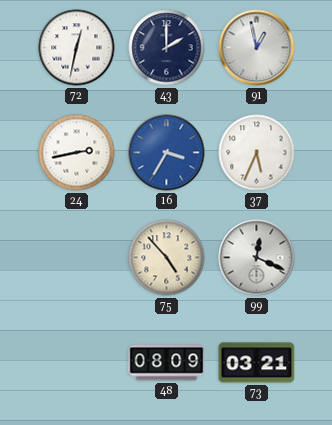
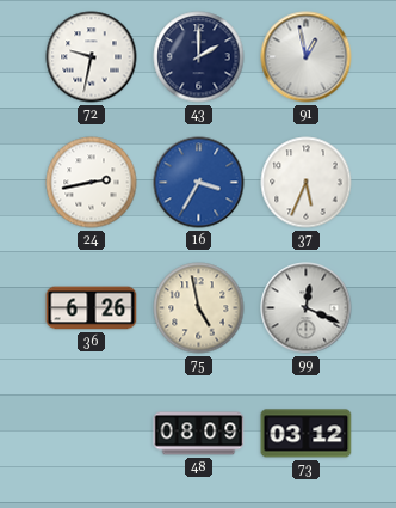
72: 12:32 -> 9:32
36: none -> 6:26
75: 4:53 -> 4:58
73: 03:21 -> 03:12
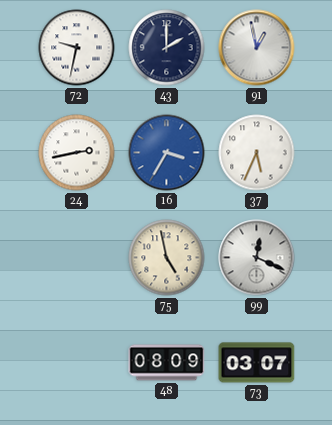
36: 6:26 -> none
73: 03:12 -> 03:07
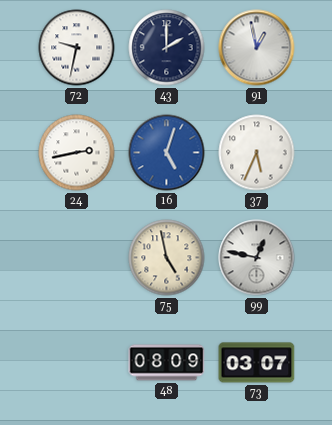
16: 3:35 -> 5:03
99: 12:19 -> 12:47
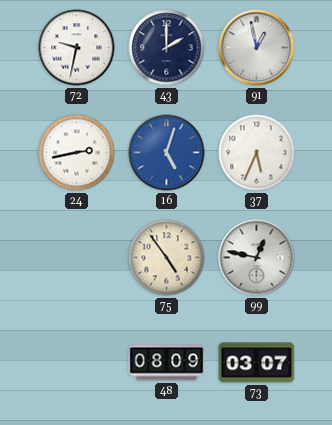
75: 4:58 -> 4:54
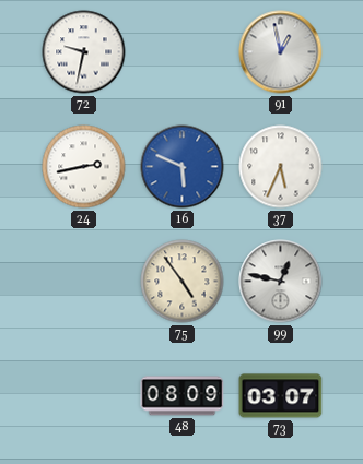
43: 2:00 -> none
16: 5:03 -> 5:49
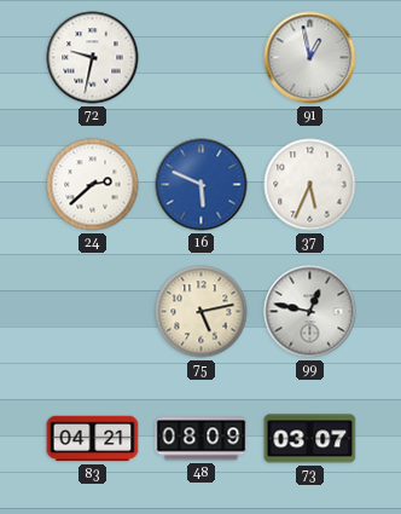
24: 2:43 -> 2:38
75: 4:54 -> 5:13
83: none -> 04:21
